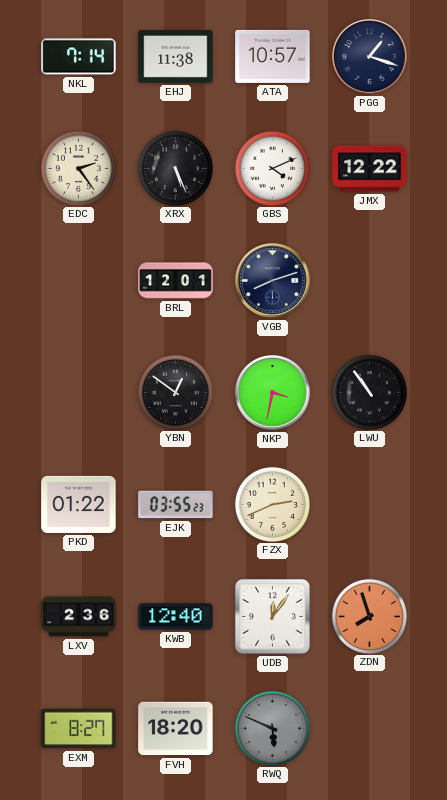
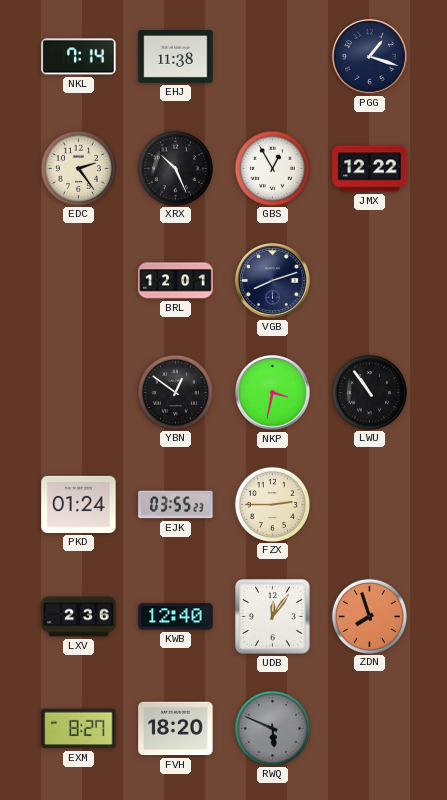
ATA: 10:57 -> none
XRX: 5:26 -> 10:26
GBS: 4:11 -> 12:55
PKD: 01:22 -> 01:24
FZX: 2:41 -> 2:45
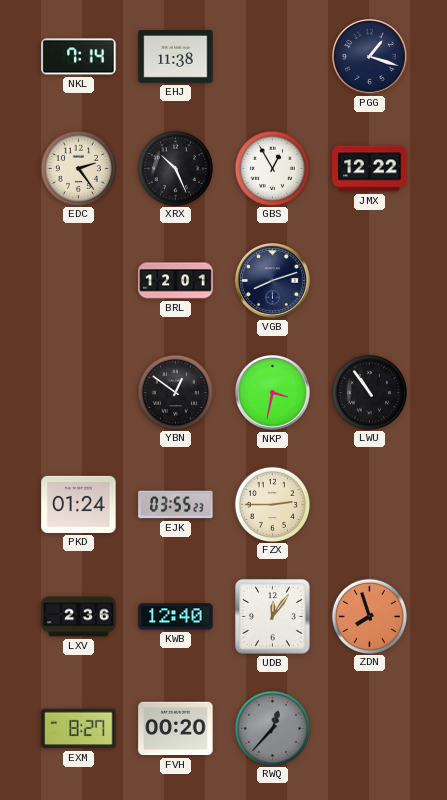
FVH: 18:20 -> 00:20
RWQ: 5:49 -> 12:37
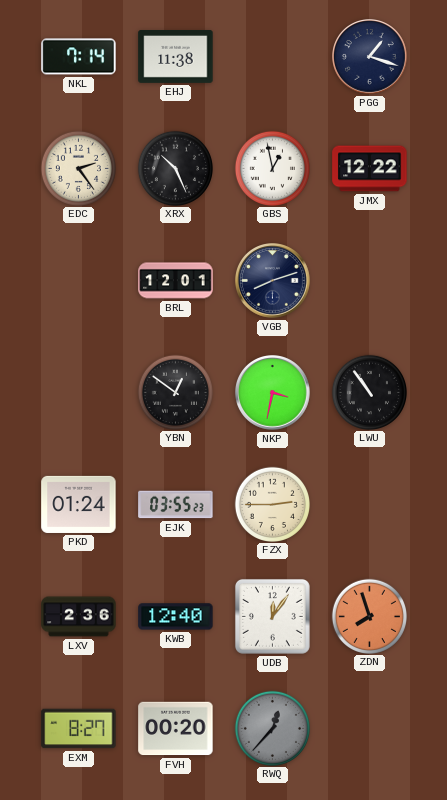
GBS: 12:55 -> 12:58
